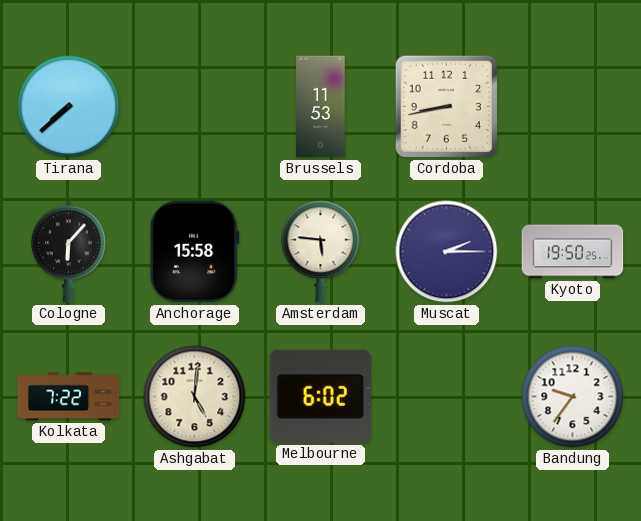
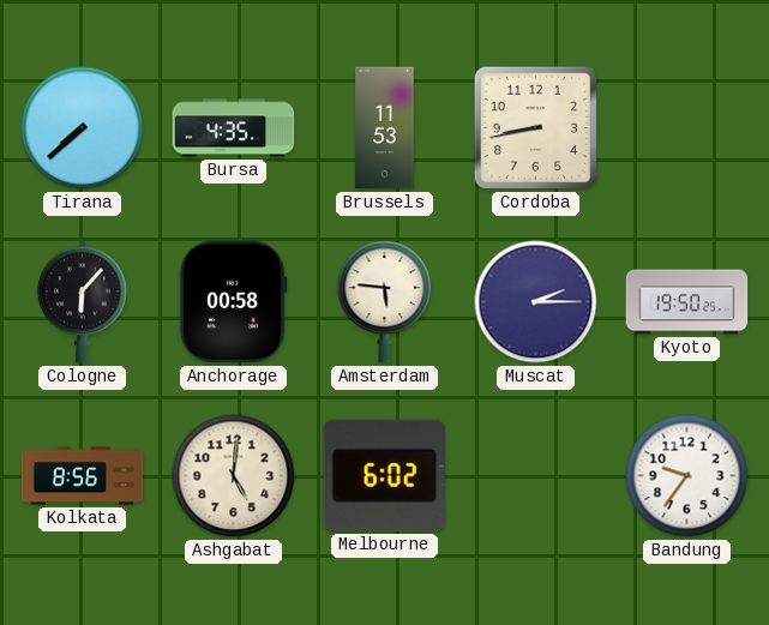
Bursa: none -> 4:35
Anchorage: 15:58 -> 00:58
Kolkata: 7:22 -> 8:56
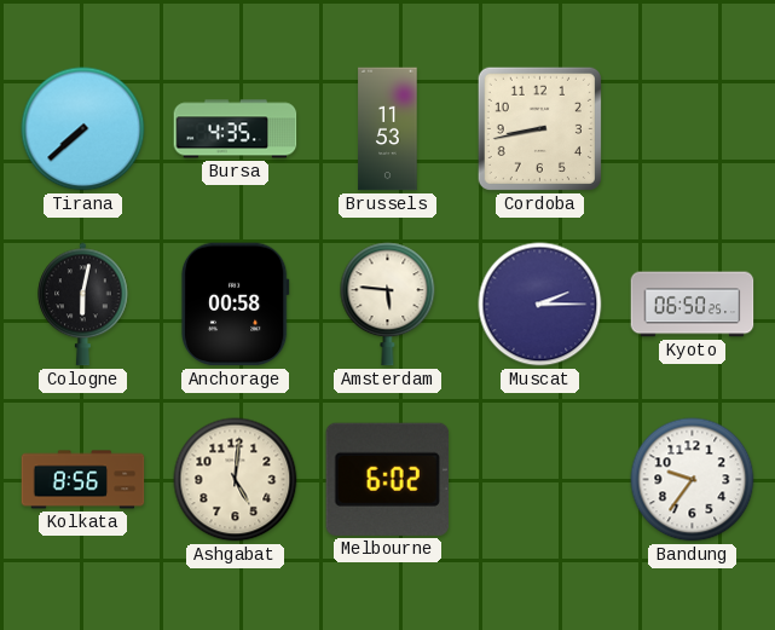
Cologne: 6:07 -> 6:02
Kyoto: 19:50 -> 06:50
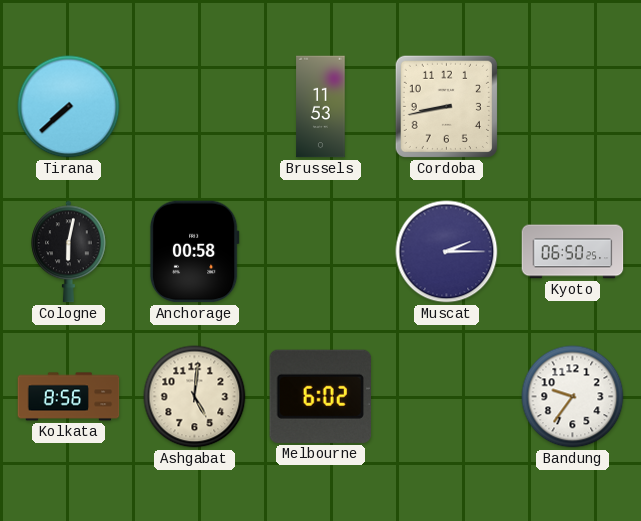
Bursa: 4:35 -> none
Amsterdam: 5:46 -> none
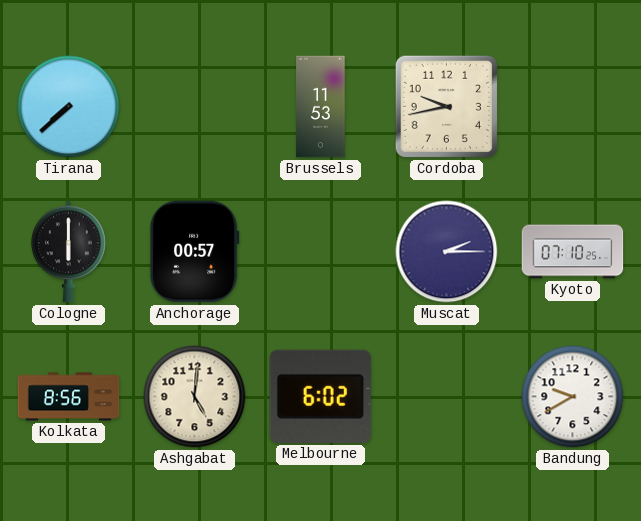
Cordoba: 8:43 -> 9:43
Cologne: 6:02 -> 6:00
Anchorage: 00:58 -> 00:57
Kyoto: 06:50 -> 07:10
Bandung: 9:36 -> 9:40
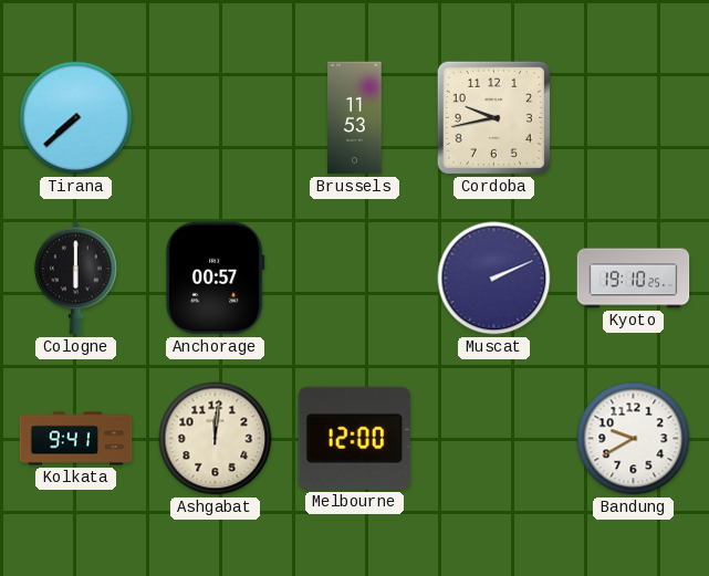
Muscat: 2:15 -> 2:11
Kyoto: 07:10 -> 19:10
Kolkata: 8:56 -> 9:41
Ashgabat: 5:01 -> 12:01
Melbourne: 6:02 -> 12:00
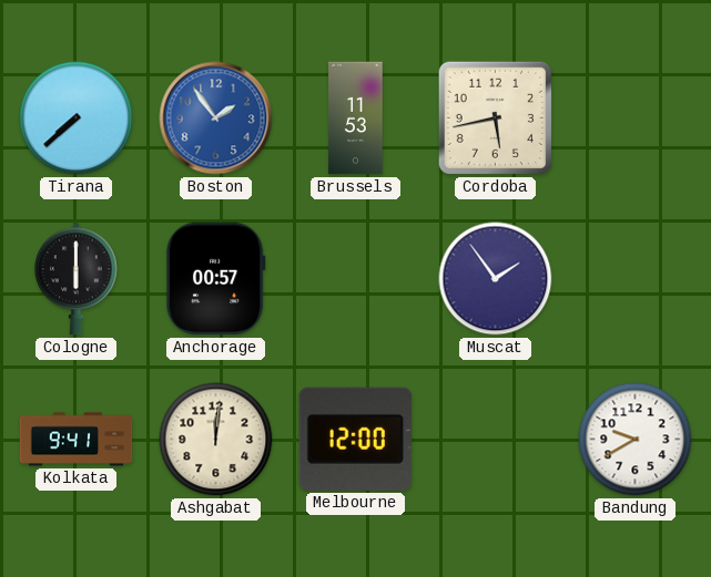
Boston: none -> 1:54
Cordoba: 9:43 -> 5:43
Muscat: 2:11 -> 1:54
Kyoto: 19:10 -> none
